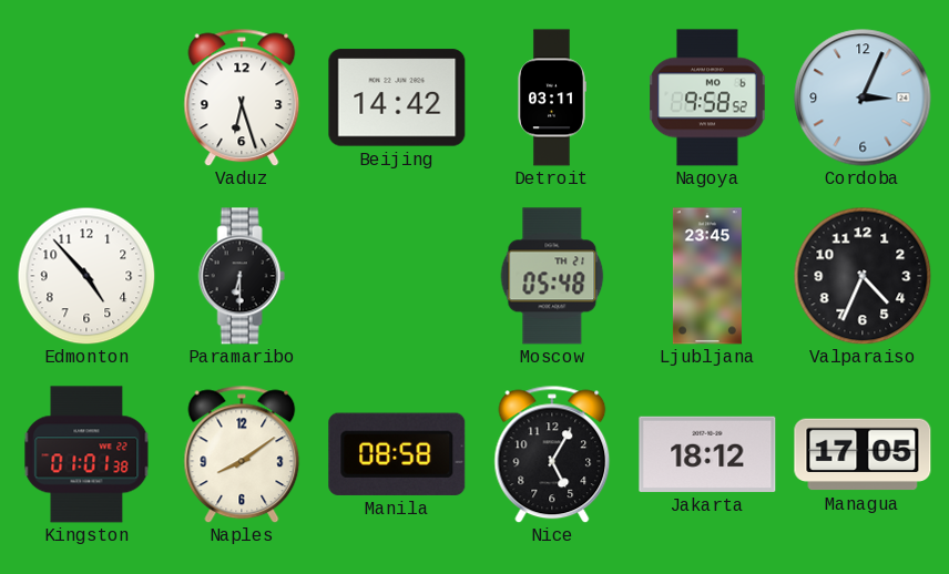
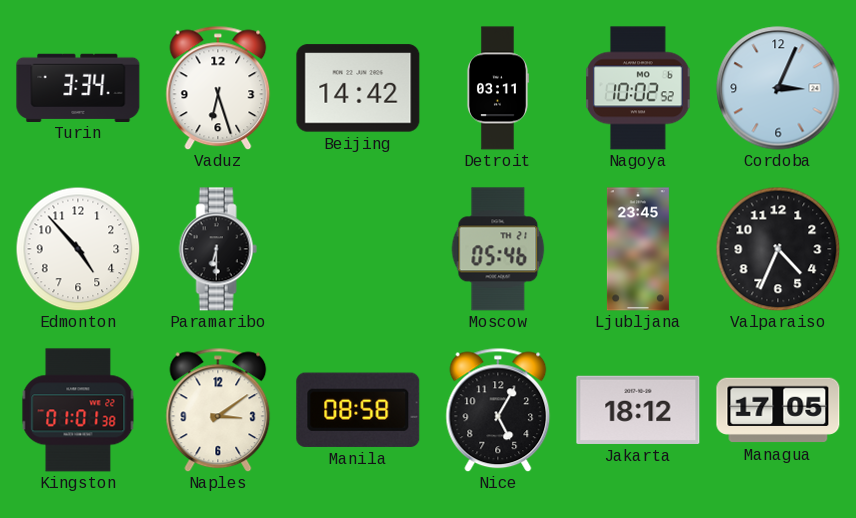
Turin: none -> 3:34
Nagoya: 9:58 -> 10:02
Moscow: 05:48 -> 05:46
Naples: 8:09 -> 3:09
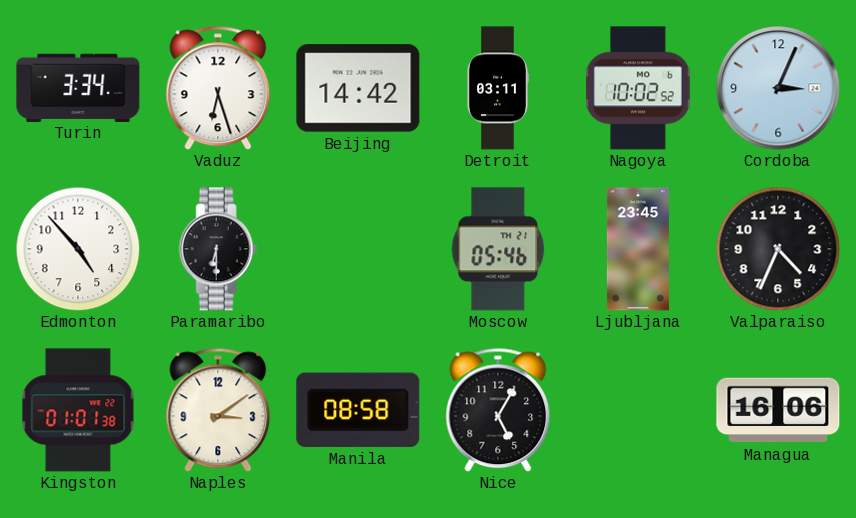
Jakarta: 18:12 -> none
Managua: 17:05 -> 16:06
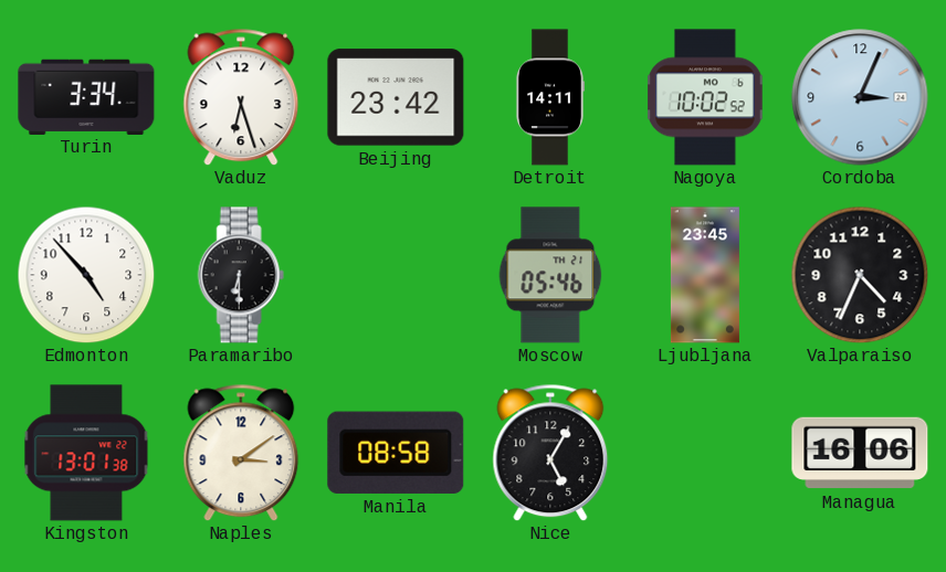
Beijing: 14:42 -> 23:42
Detroit: 03:11 -> 14:11
Kingston: 01:01 -> 13:01
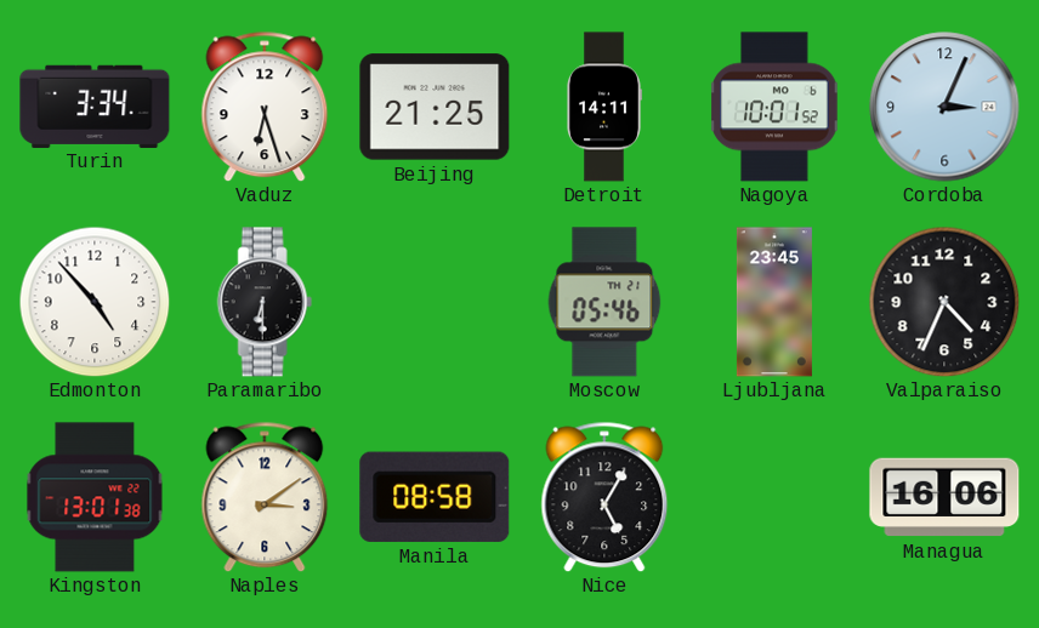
Beijing: 23:42 -> 21:25
Nagoya: 10:02 -> 10:01
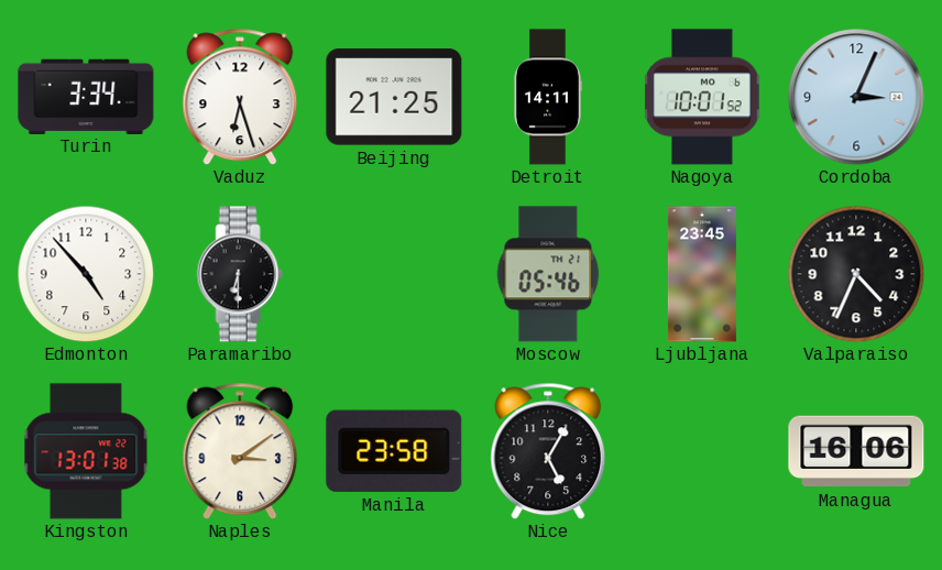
Manila: 08:58 -> 23:58
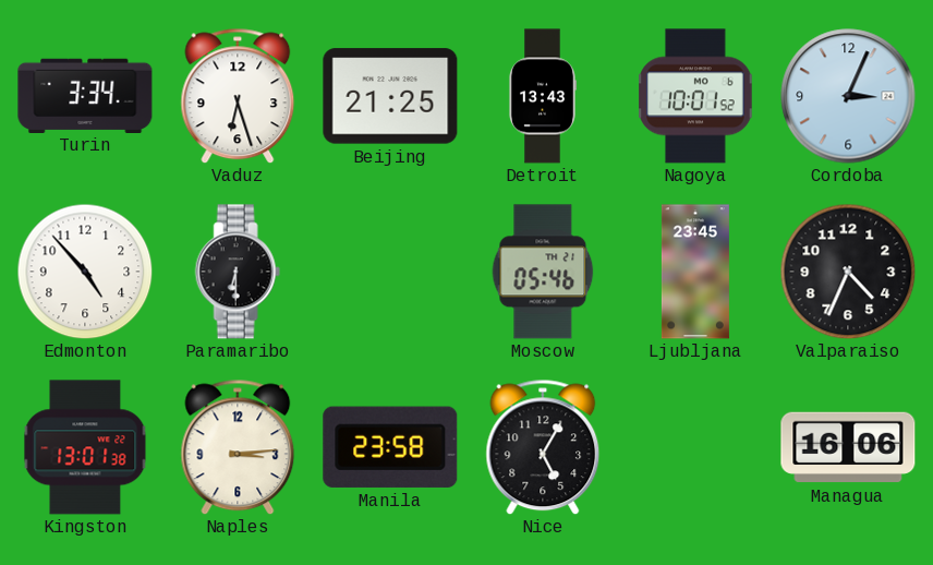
Detroit: 14:11 -> 13:43
Naples: 3:09 -> 3:14
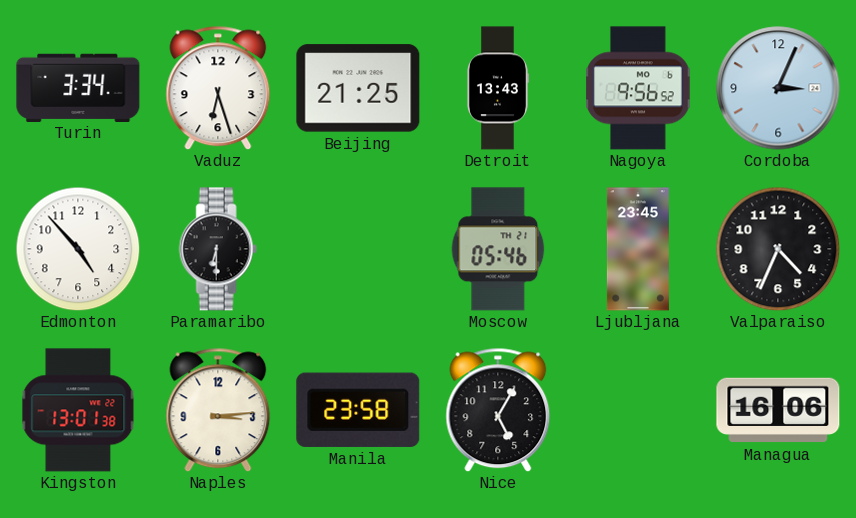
Nagoya: 10:01 -> 9:56
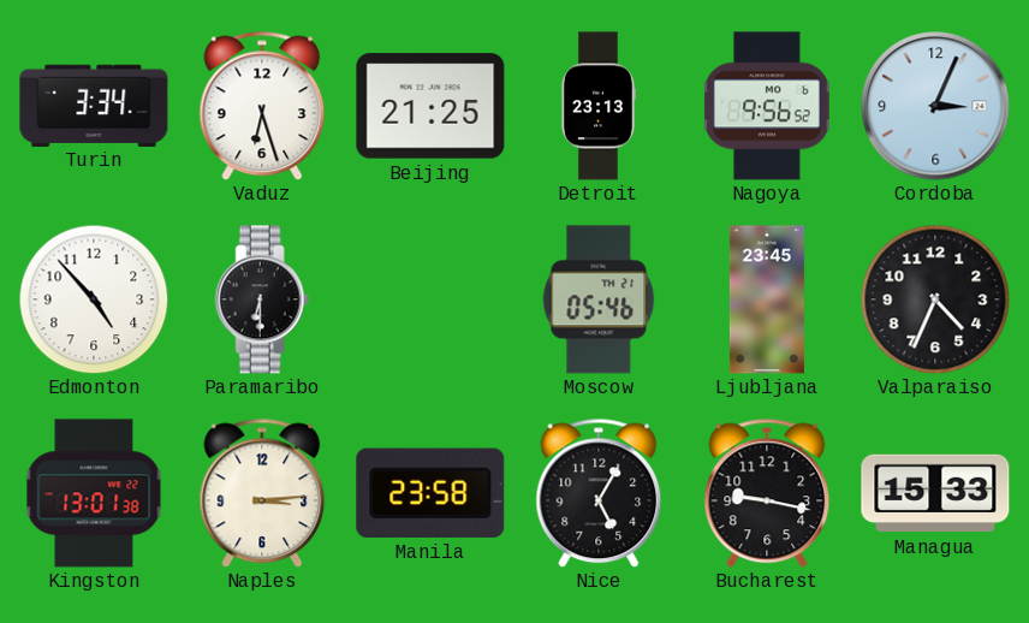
Detroit: 13:43 -> 23:13
Bucharest: none -> 9:17
Managua: 16:06 -> 15:33
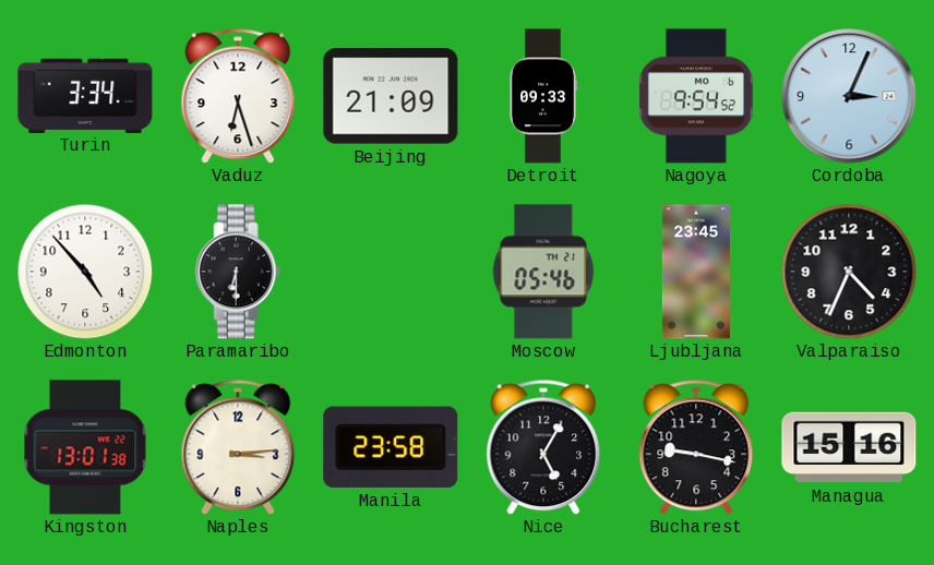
Beijing: 21:25 -> 21:09
Detroit: 23:13 -> 09:33
Nagoya: 9:56 -> 9:54
Managua: 15:33 -> 15:16
